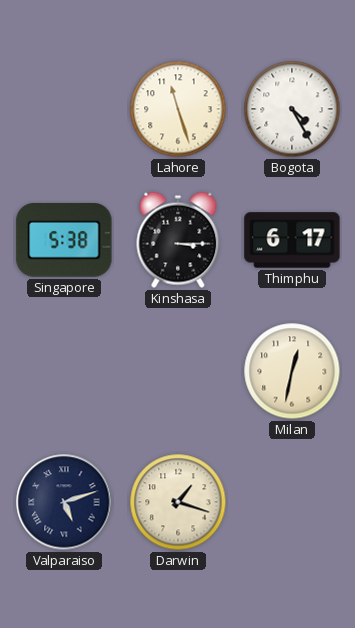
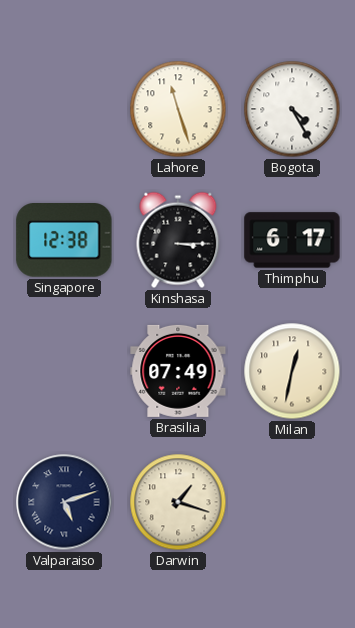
Singapore: 5:38 -> 12:38
Brasilia: none -> 07:49
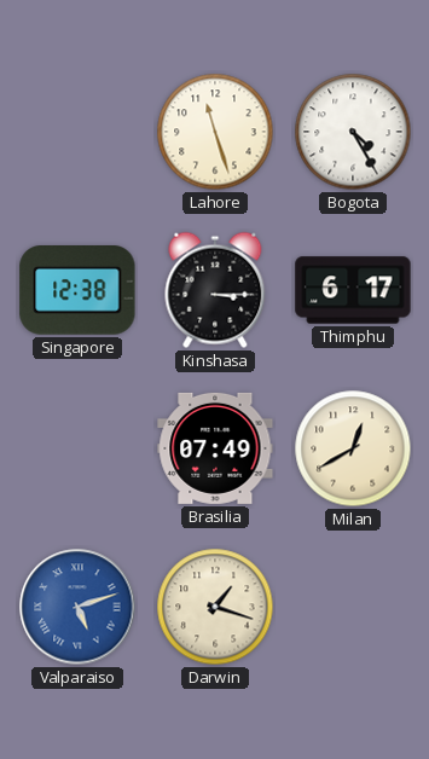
Milan: 12:32 -> 12:40
Valparaiso dial: navy -> blue
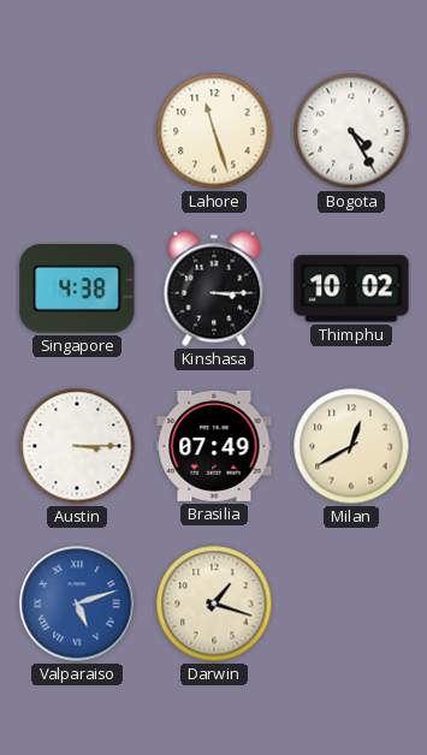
Singapore: 12:38 -> 4:38
Thimphu: 6:17 -> 10:02
Austin: none -> 3:15
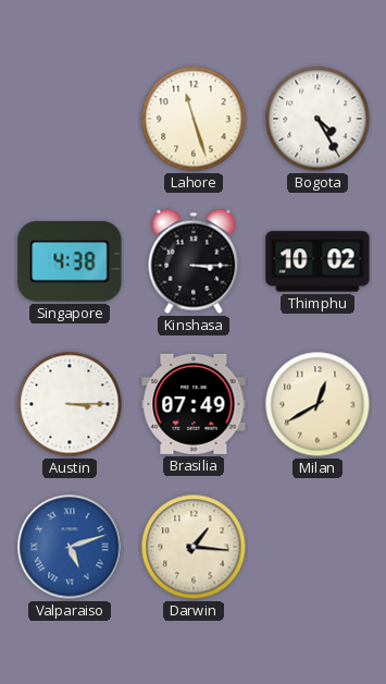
Darwin: 1:18 -> 1:16
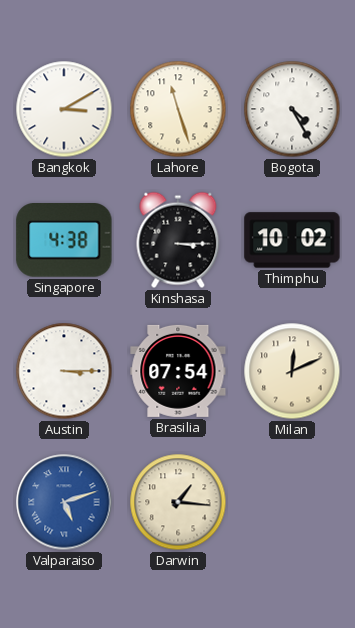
Bangkok: none -> 3:10
Brasilia: 07:49 -> 07:54
Milan: 12:40 -> 12:11
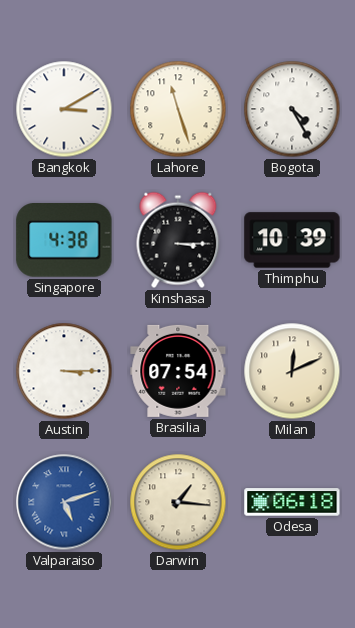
Thimphu: 10:02 -> 10:39
Odesa: none -> 06:18
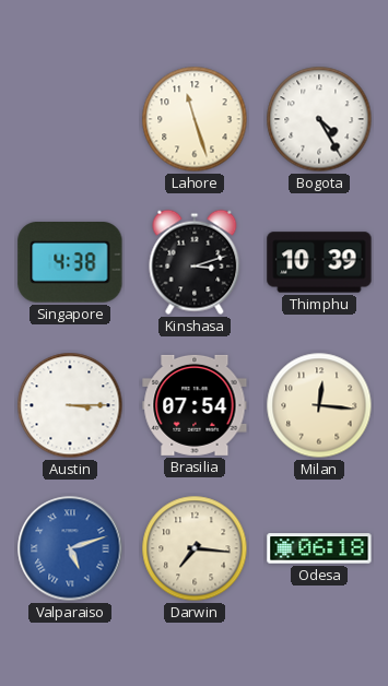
Bangkok: 3:10 -> none
Kinshasa: 3:15 -> 3:12
Milan: 12:11 -> 12:16
Darwin: 1:16 -> 7:16
